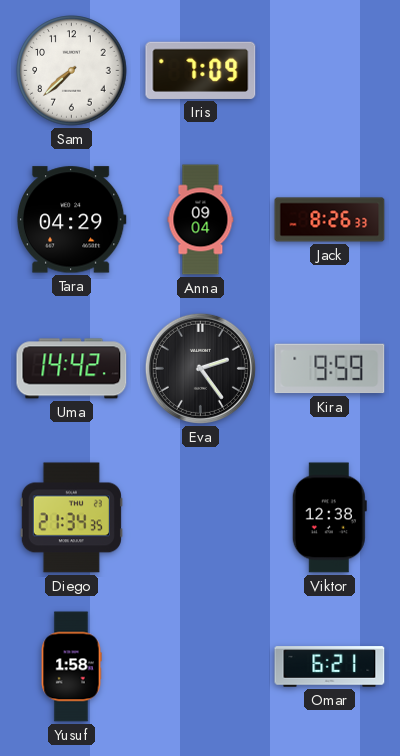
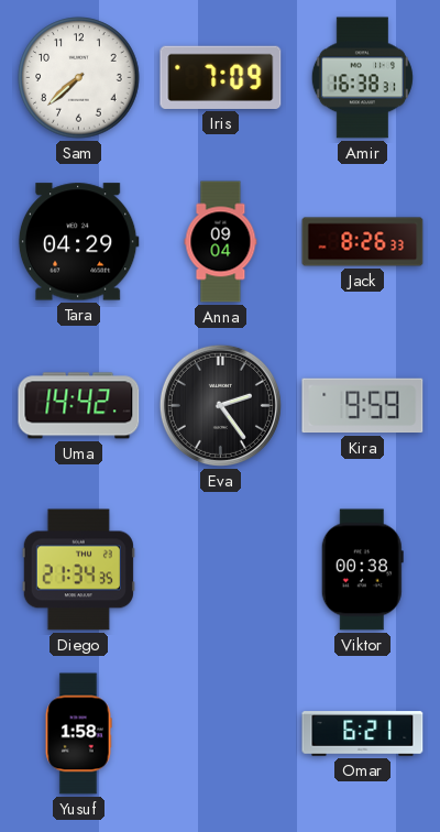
Amir: none -> 16:38
Viktor: 12:38 -> 00:38
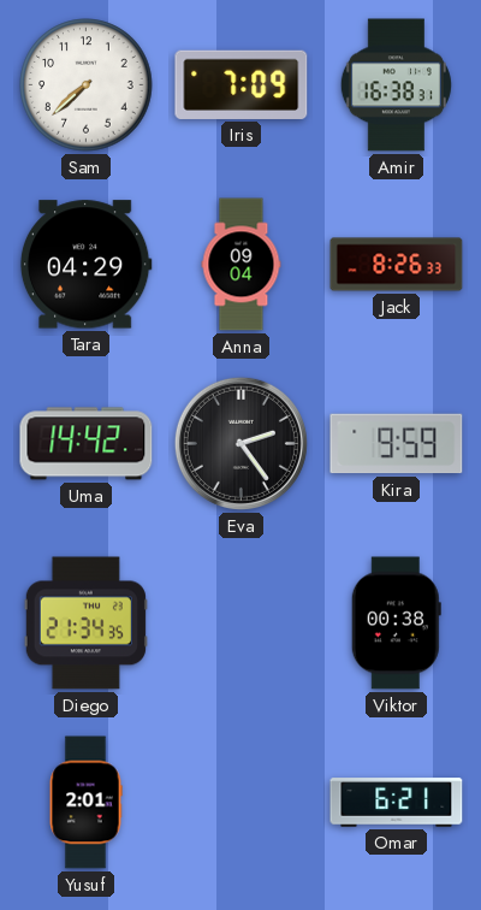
Yusuf: 1:58 -> 2:01
